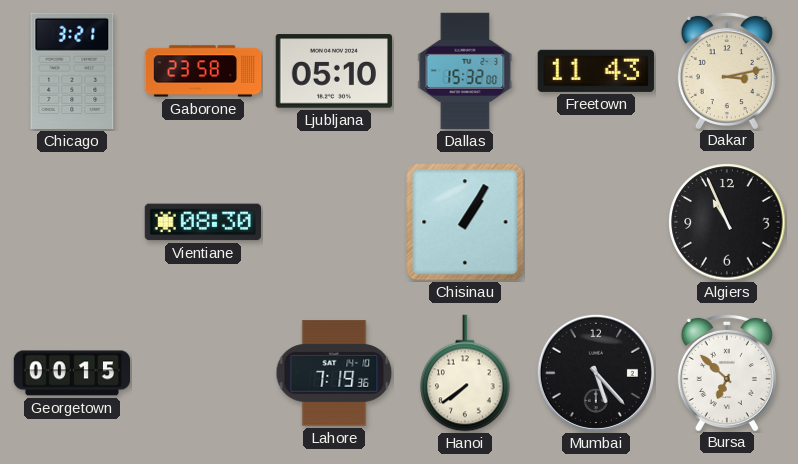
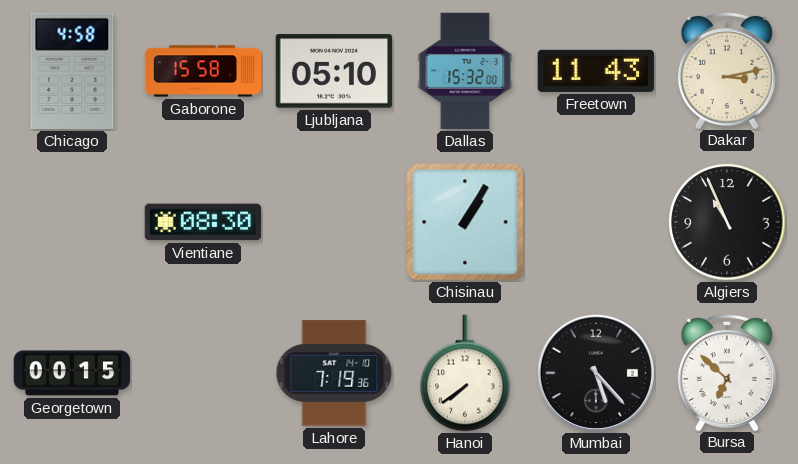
Chicago: 3:21 -> 4:58
Gaborone: 23:58 -> 15:58
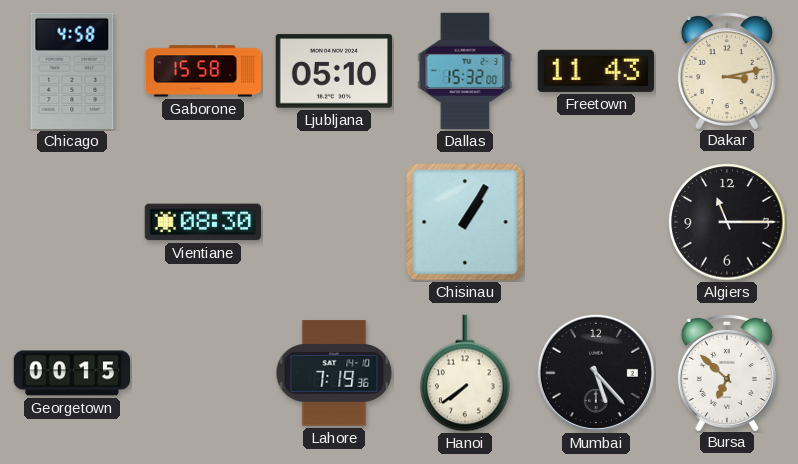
Algiers: 10:56 -> 11:15
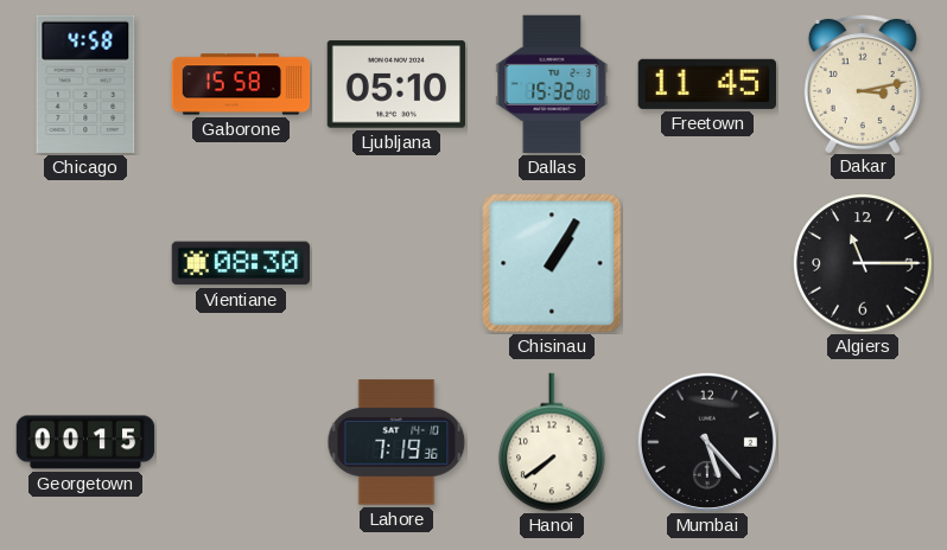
Freetown: 11:43 -> 11:45
Bursa: 6:52 -> none
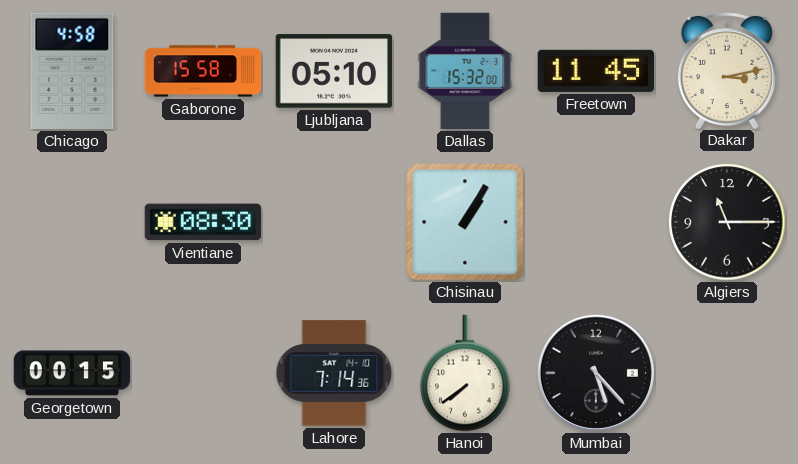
Lahore: 7:19 -> 7:14
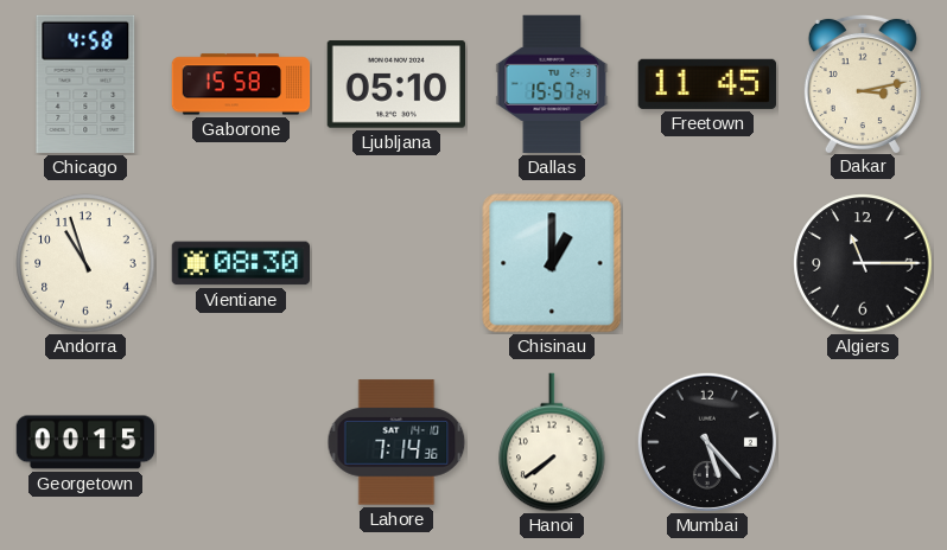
Dallas: 15:32 -> 15:57
Andorra: none -> 10:57
Chisinau: 1:05 -> 1:00
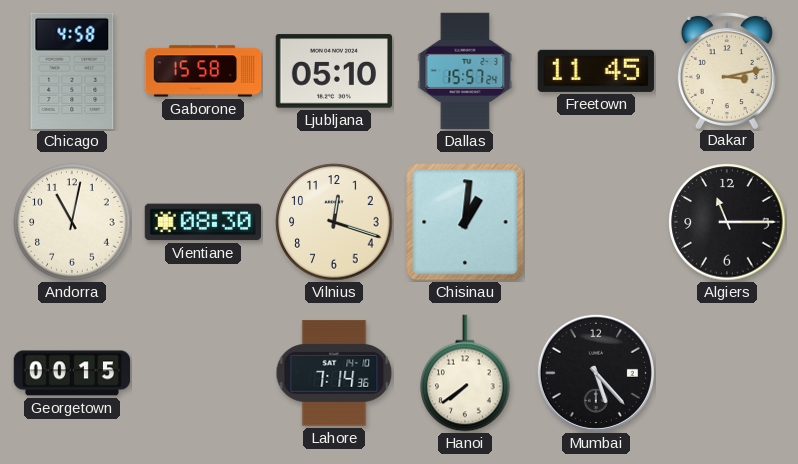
Andorra: 10:57 -> 11:02
Vilnius: none -> 12:18
Chisinau: 1:00 -> 1:01
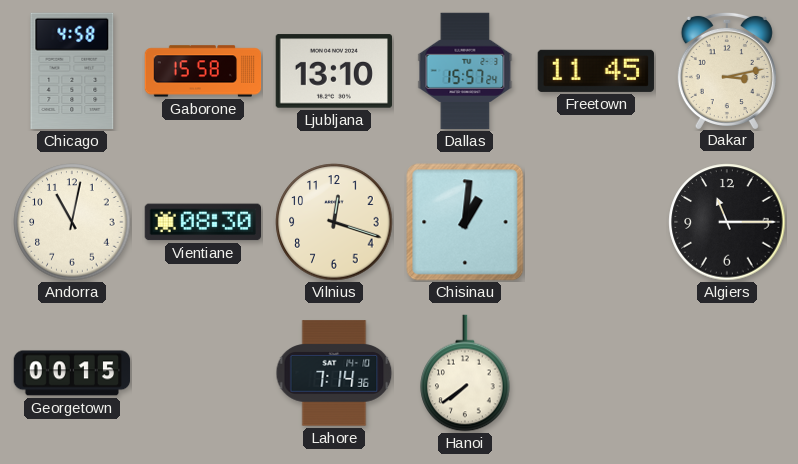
Ljubljana: 05:10 -> 13:10
Mumbai: 5:23 -> none
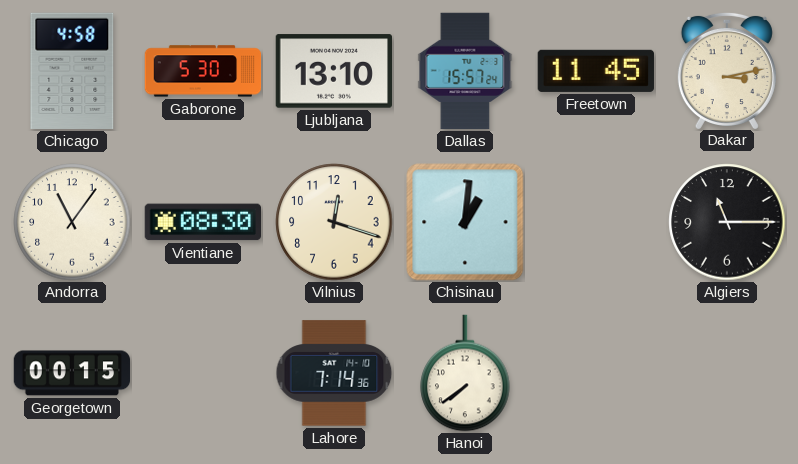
Gaborone: 15:58 -> 5:30
Andorra: 11:02 -> 11:06
